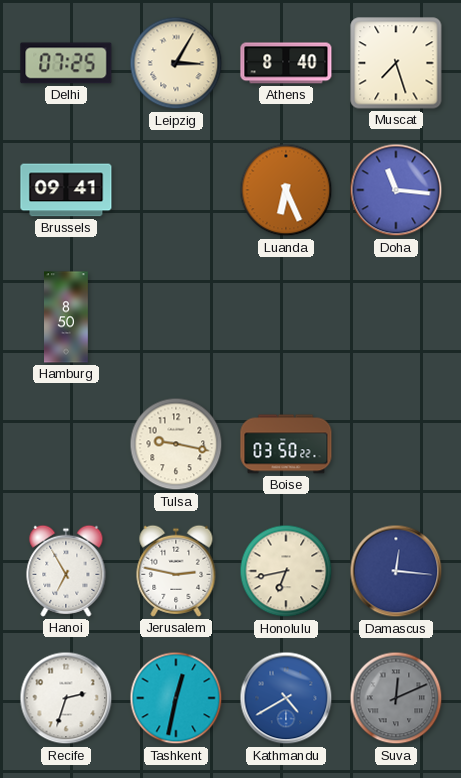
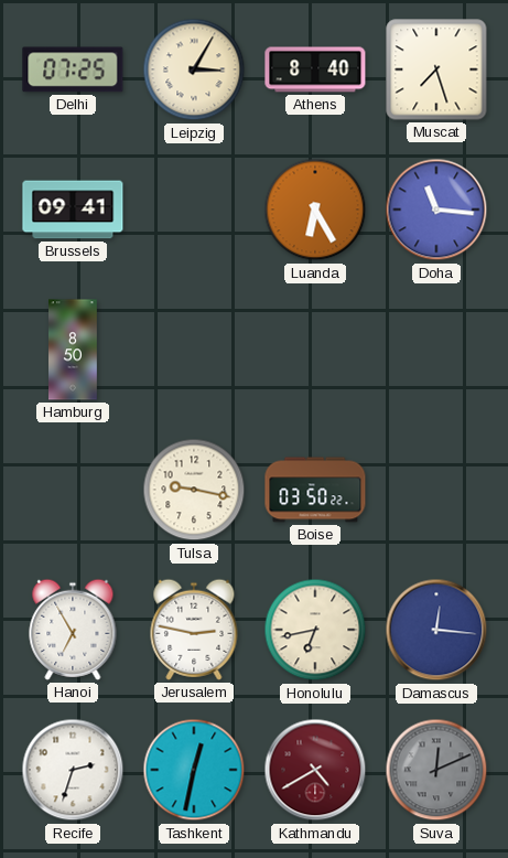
Luanda: 6:26 -> 6:25
Kathmandu dial: blue -> burgundy
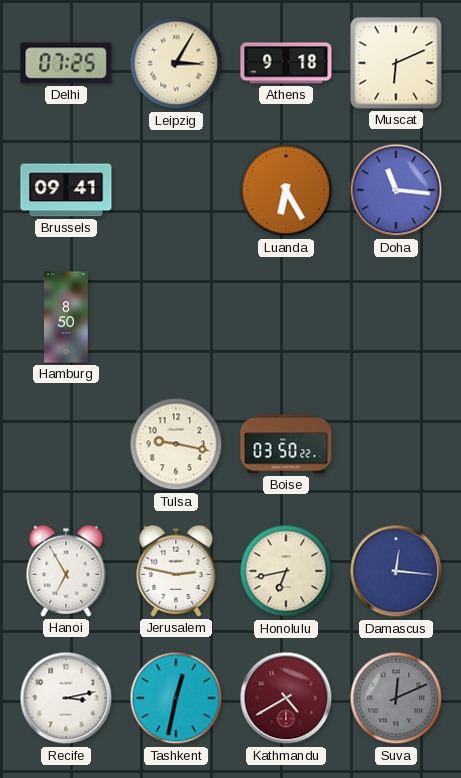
Athens: 8:40 -> 9:18
Muscat: 7:27 -> 6:11
Recife: 2:33 -> 3:13
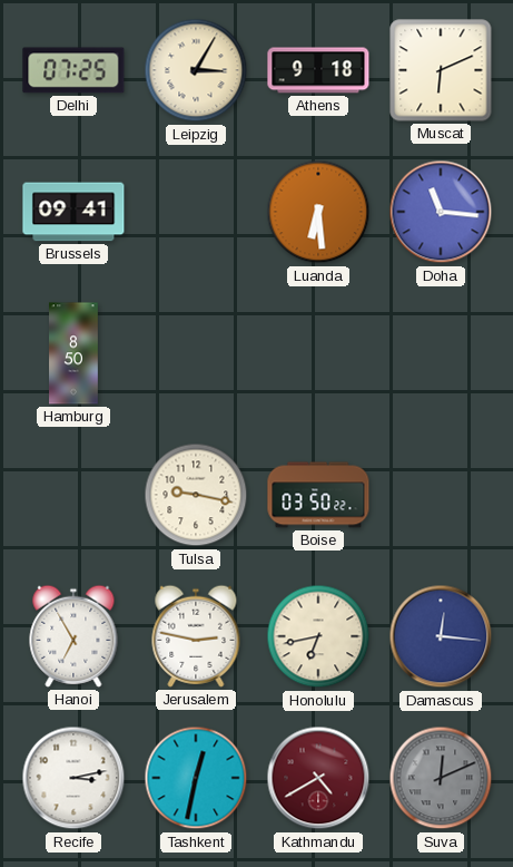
Luanda: 6:25 -> 6:29
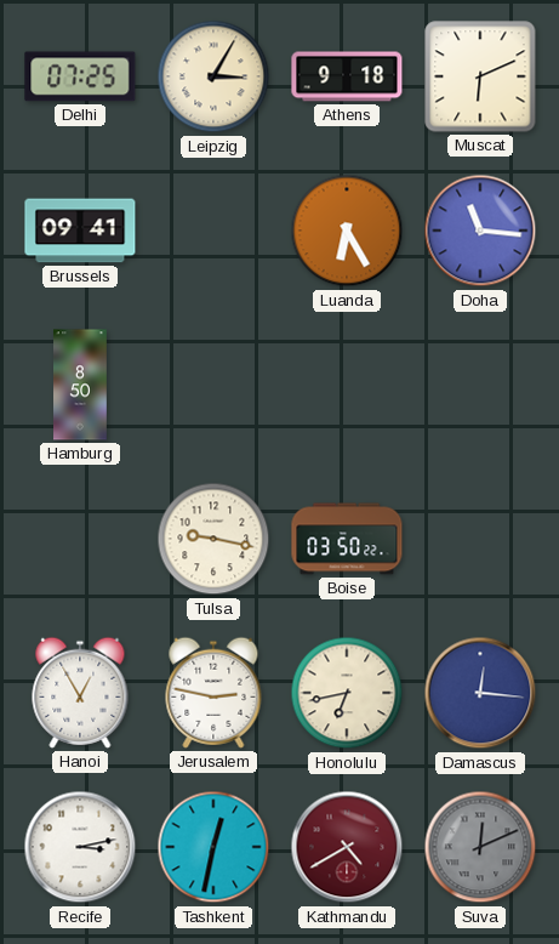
Luanda: 6:29 -> 6:25
Hanoi: 6:55 -> 12:55
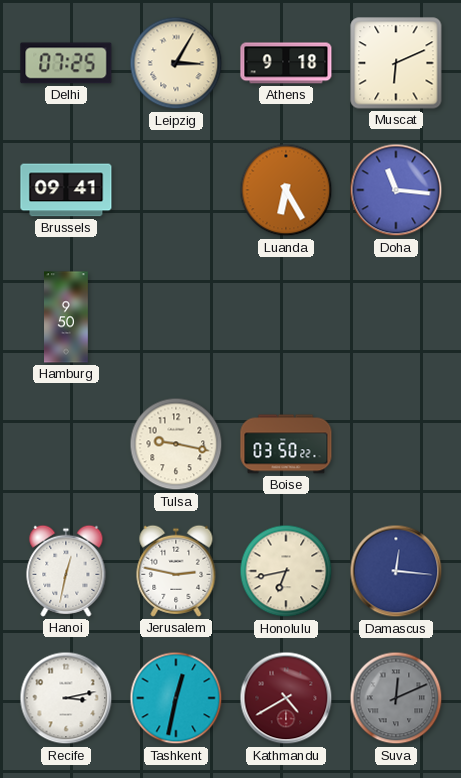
Hamburg: 8:50 -> 9:50
Hanoi: 12:55 -> 12:32
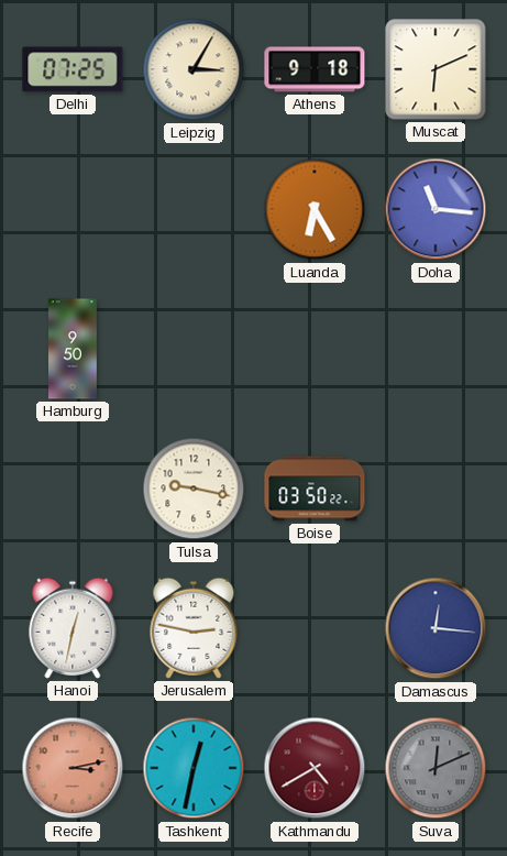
Brussels: 09:41 -> none
Honolulu: 6:43 -> none
Recife dial: white -> salmon
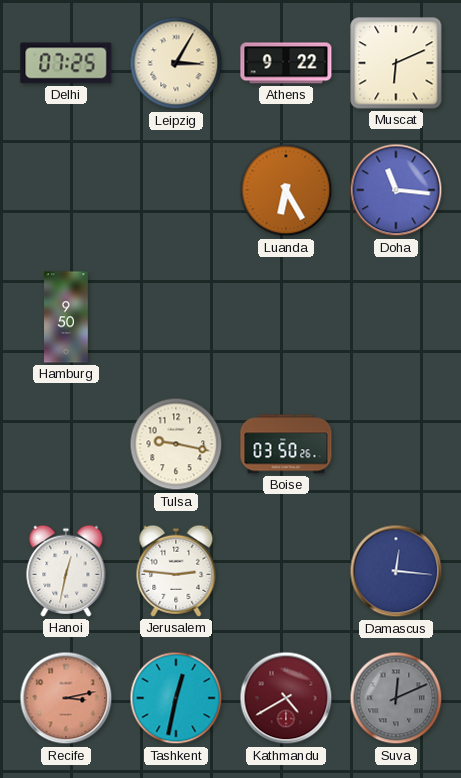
Athens: 9:18 -> 9:22
Boise: 03:50:22 -> 03:50:26
Jerusalem: 2:47 -> 2:46
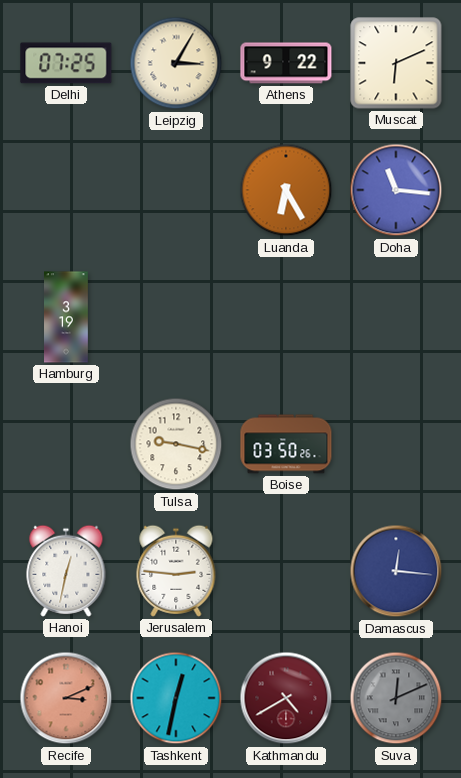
Hamburg: 9:50 -> 3:19
Recife: 3:13 -> 3:11
